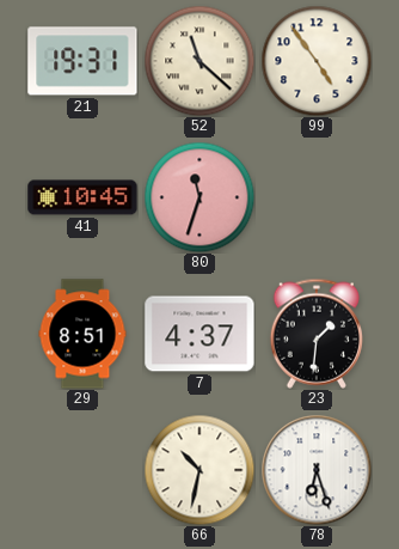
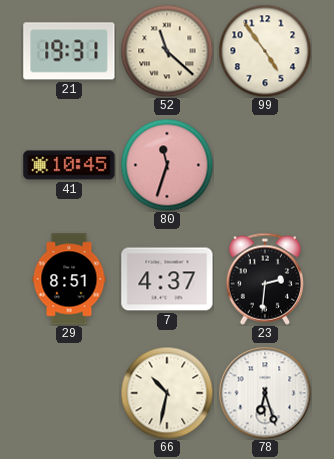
23: 1:31 -> 2:31
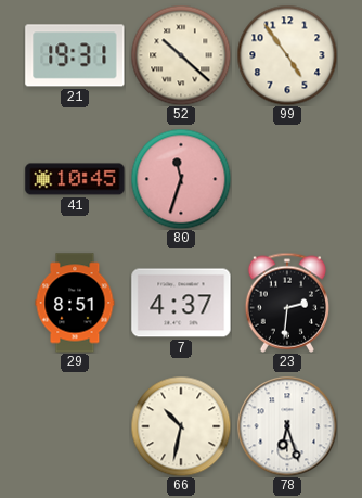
52: 11:22 -> 10:22
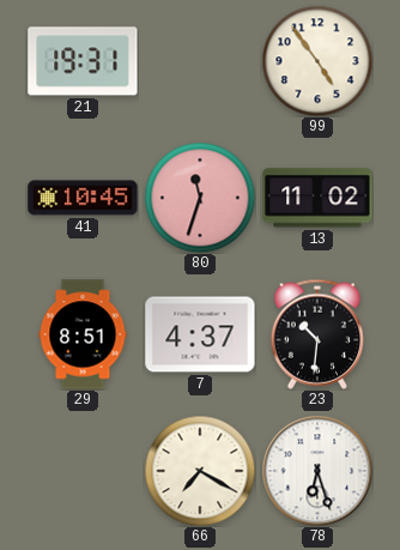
52: 10:22 -> none
13: none -> 11:02
23: 2:31 -> 10:31
66: 10:32 -> 7:20
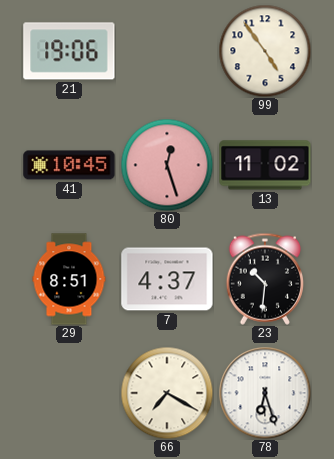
21: 19:31 -> 19:06
80: 11:33 -> 12:27
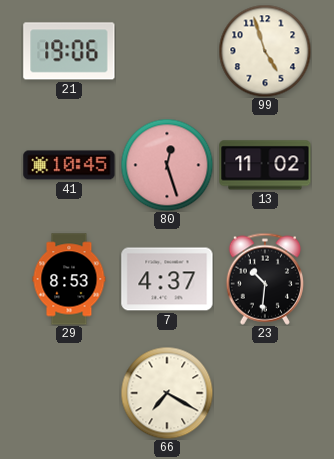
99: 4:54 -> 4:57
29: 8:51 -> 8:53
78: 6:27 -> none
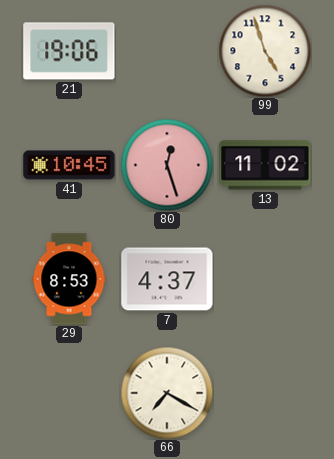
23: 10:31 -> none
